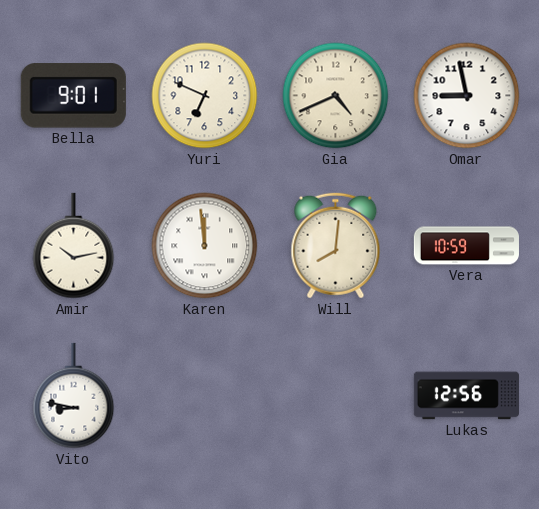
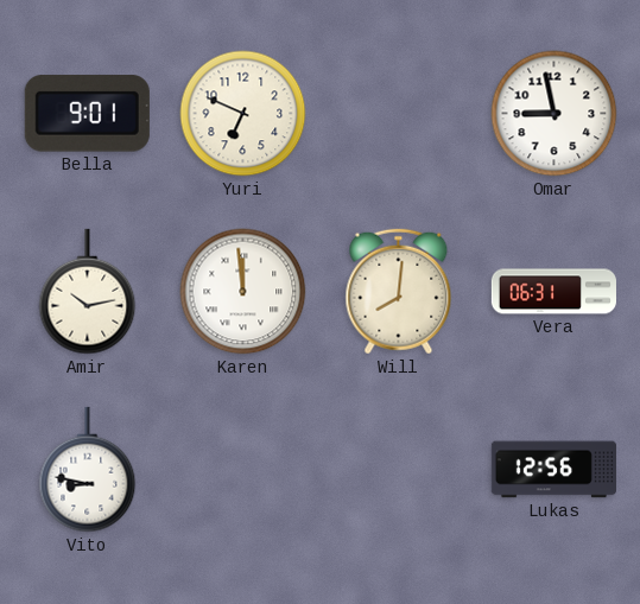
Gia: 4:41 -> none
Vera: 10:59 -> 06:31
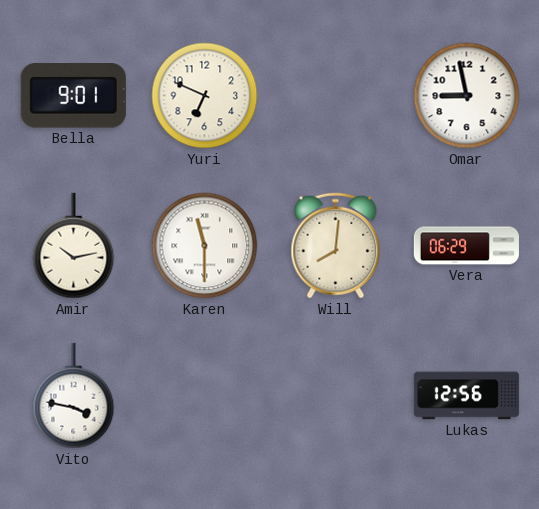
Karen: 11:59 -> 11:30
Vera: 06:31 -> 06:29
Vito: 8:47 -> 3:47
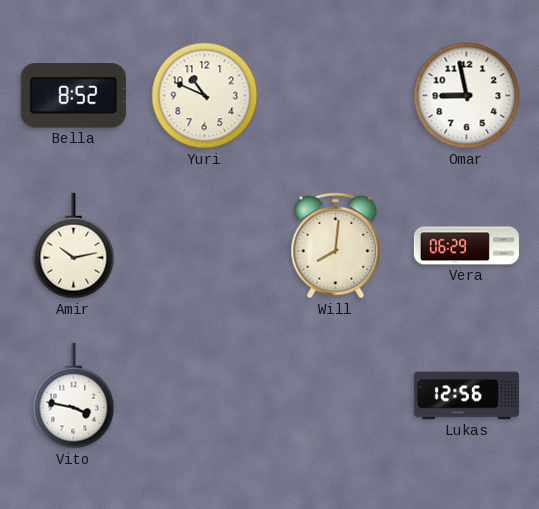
Bella: 9:01 -> 8:52
Yuri: 6:49 -> 10:49
Karen: 11:30 -> none
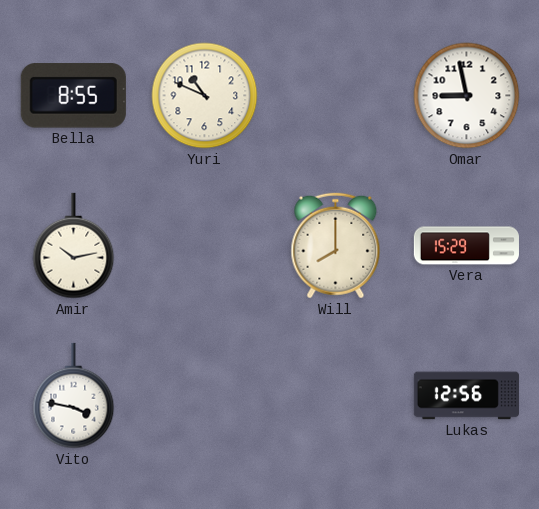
Bella: 8:52 -> 8:55
Will: 8:01 -> 8:00
Vera: 06:29 -> 15:29
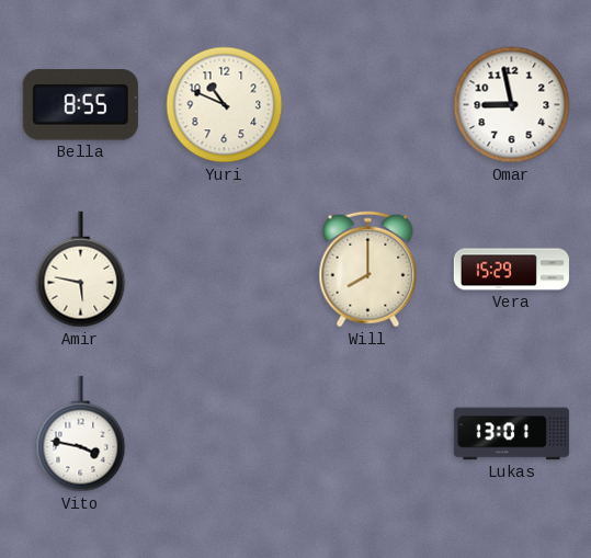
Amir: 10:13 -> 5:47
Lukas: 12:56 -> 13:01
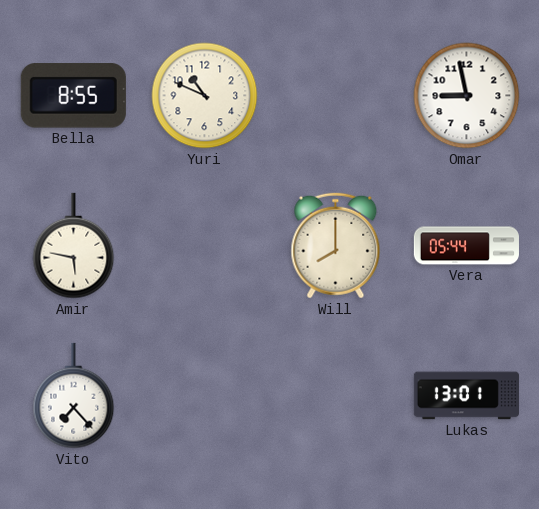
Vera: 15:29 -> 05:44
Vito: 3:47 -> 7:23
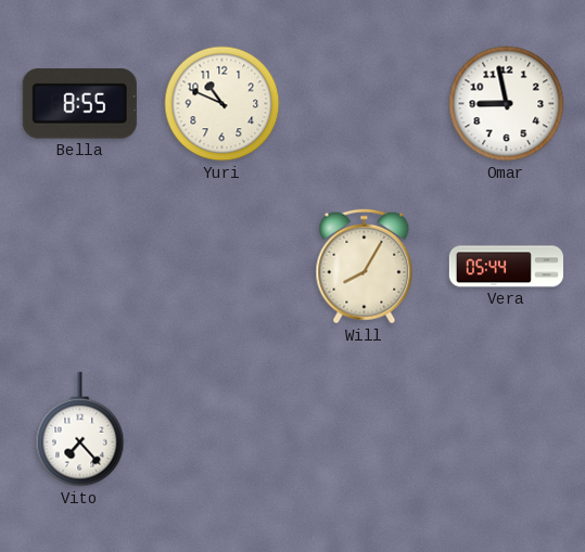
Amir: 5:47 -> none
Will: 8:00 -> 8:05
Lukas: 13:01 -> none
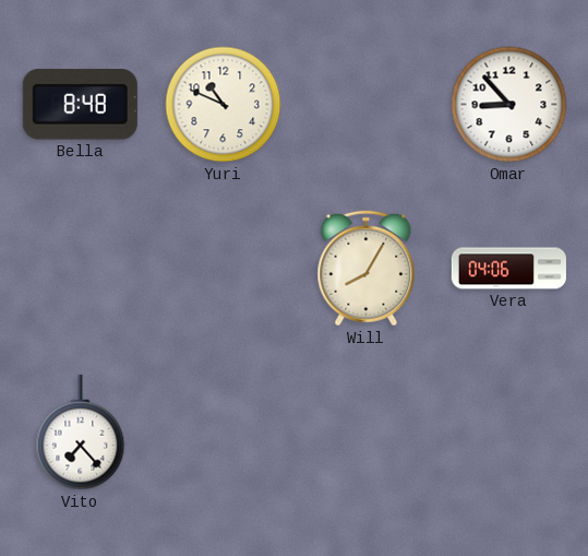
Bella: 8:55 -> 8:48
Omar: 8:58 -> 8:53
Vera: 05:44 -> 04:06
